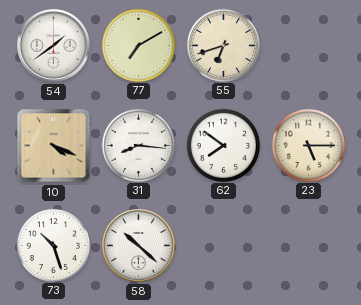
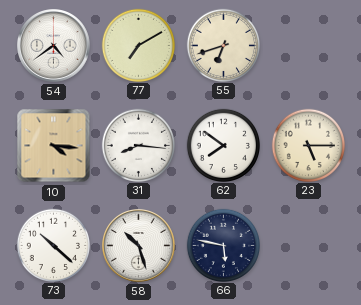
54: 1:39 -> 4:39
10: 4:19 -> 4:16
73: 10:27 -> 10:22
58: 10:22 -> 10:27
66: none -> 5:47
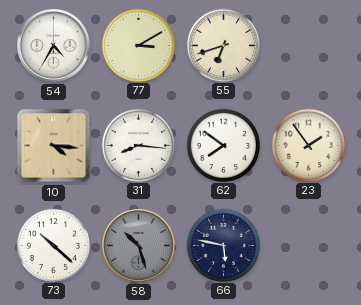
54: 4:39 -> 4:35
77: 7:10 -> 3:10
23: 5:15 -> 1:54
58 dial: white -> grey
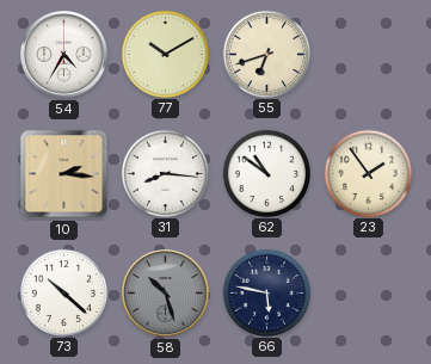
77: 3:10 -> 10:10
10: 4:16 -> 2:16
62: 7:51 -> 10:51
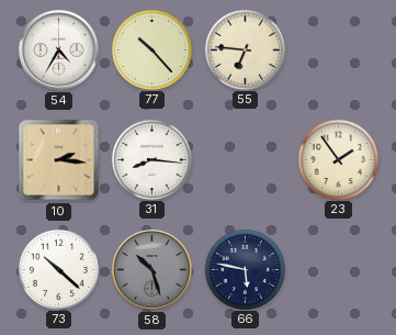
77: 10:10 -> 10:23
55: 6:42 -> 6:46
62: 10:51 -> none
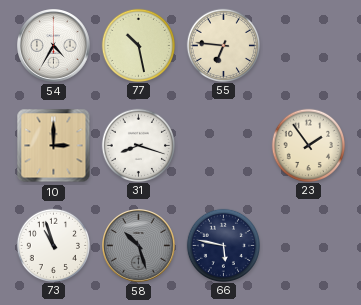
77: 10:23 -> 10:28
10: 2:16 -> 3:00
31: 8:16 -> 8:18
73: 10:22 -> 10:57
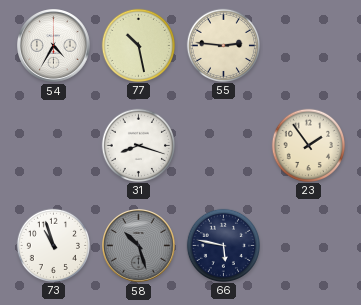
55: 6:46 -> 2:46
10: 3:00 -> none
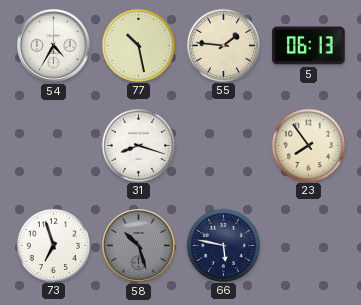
55: 2:46 -> 1:46
5: none -> 06:13
23: 1:54 -> 7:54
73: 10:57 -> 6:57
